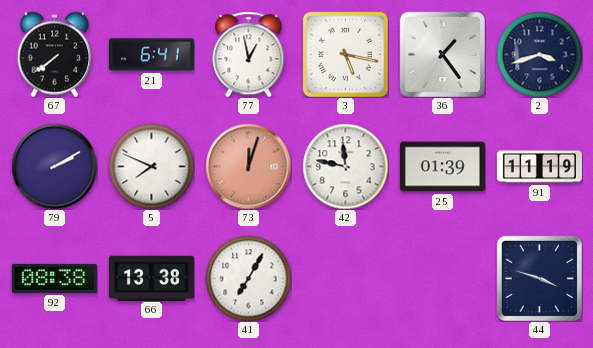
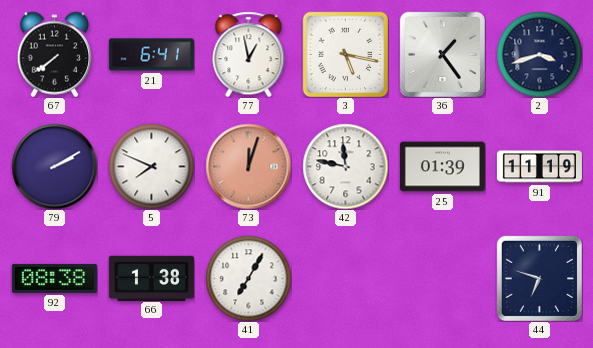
66: 13:38 -> 1:38
44: 3:48 -> 6:48
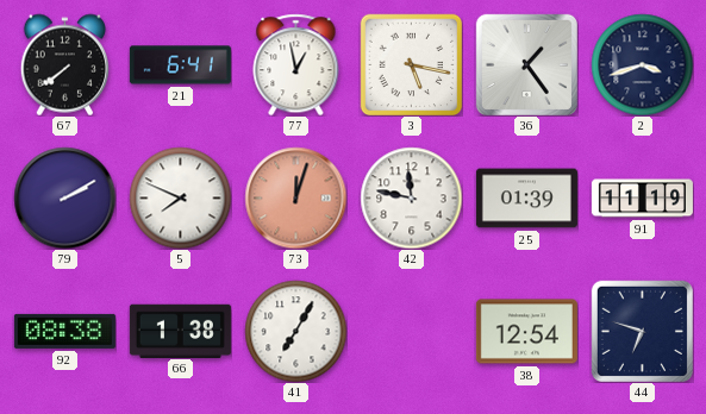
38: none -> 12:54
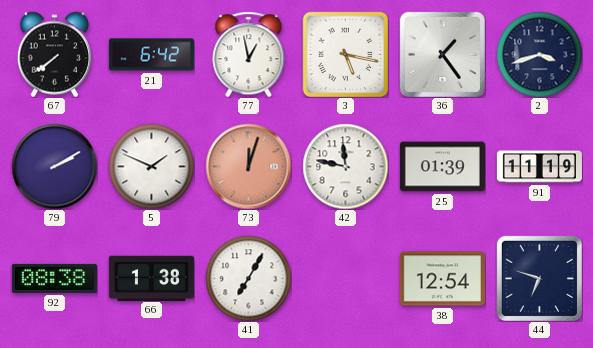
21: 6:41 -> 6:42
5: 7:49 -> 1:49
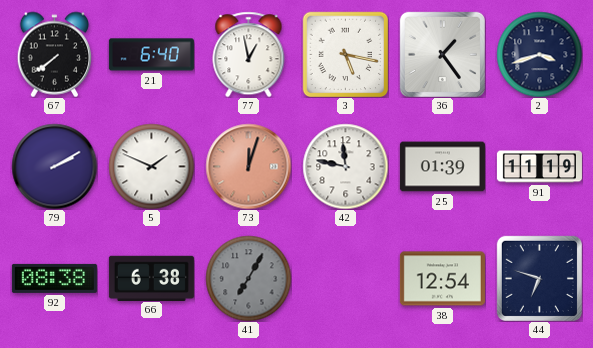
21: 6:42 -> 6:40
66: 1:38 -> 6:38
41 dial: white -> grey
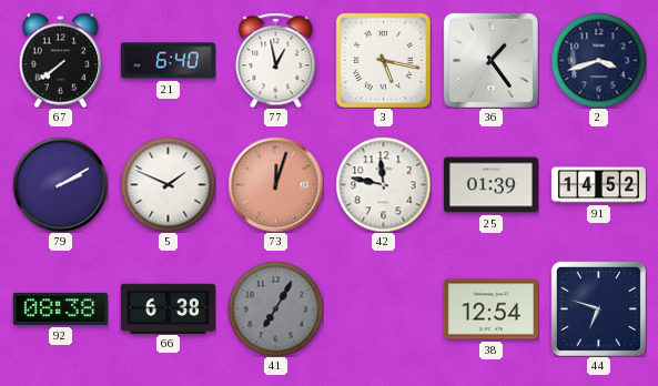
91: 11:19 -> 14:52
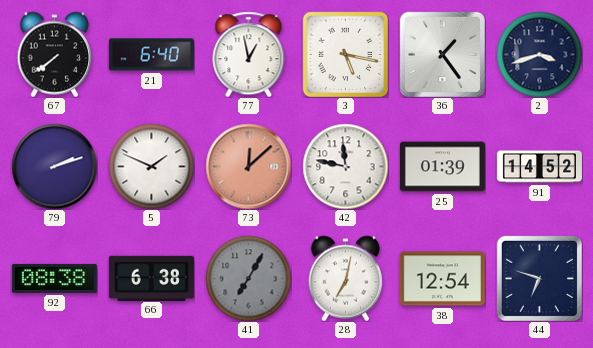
79: 2:10 -> 2:12
73: 12:03 -> 12:08
28: none -> 7:02
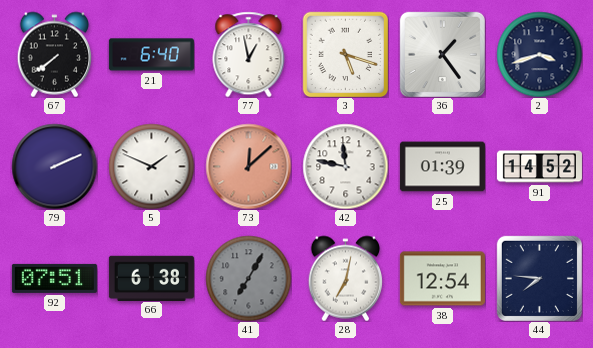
3: 5:17 -> 5:18
79: 2:12 -> 2:11
92: 08:38 -> 07:51
44: 6:48 -> 7:46
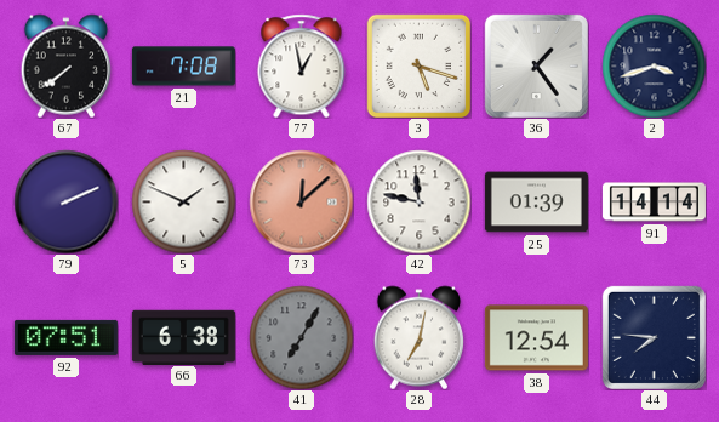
21: 6:40 -> 7:08
91: 14:52 -> 14:14
